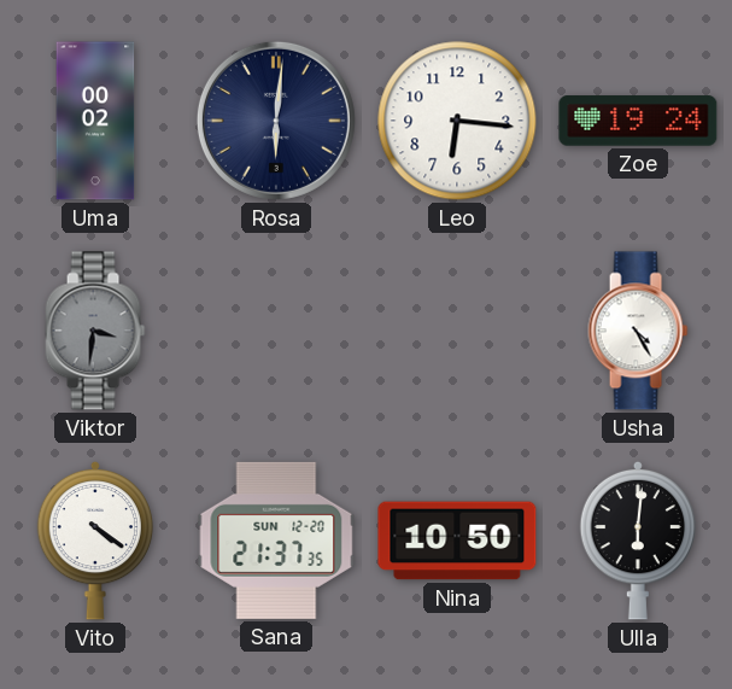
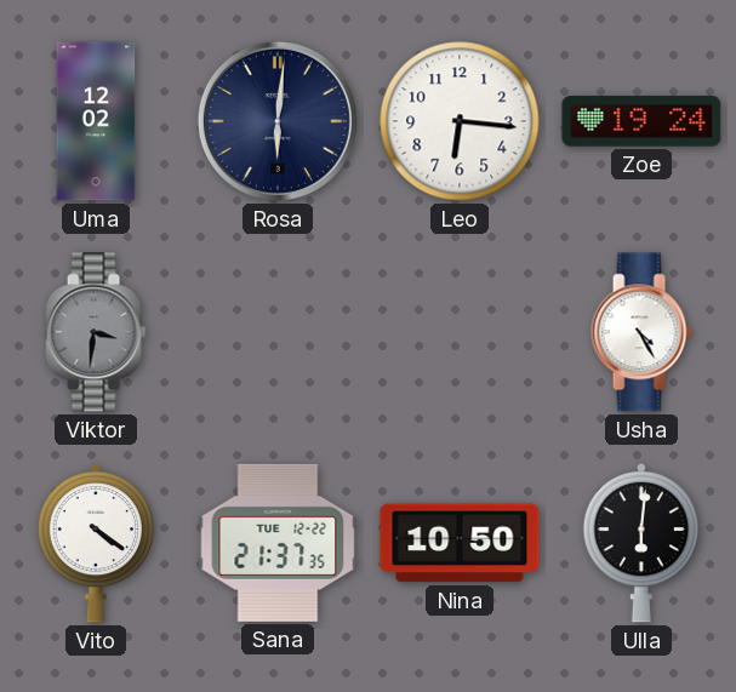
Uma: 00:02 -> 12:02
Sana date: SUN 12-20 -> TUE 12-22
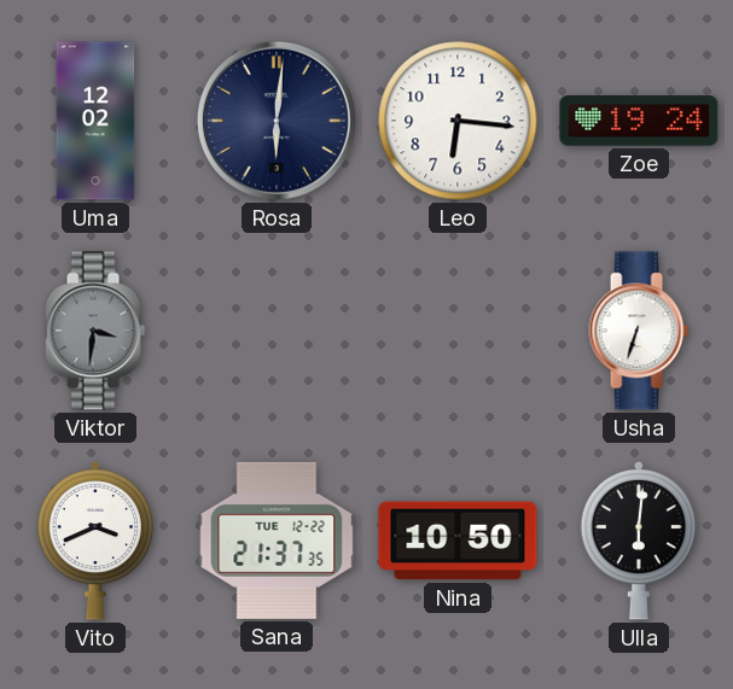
Usha: 4:25 -> 6:33
Vito: 4:21 -> 3:41
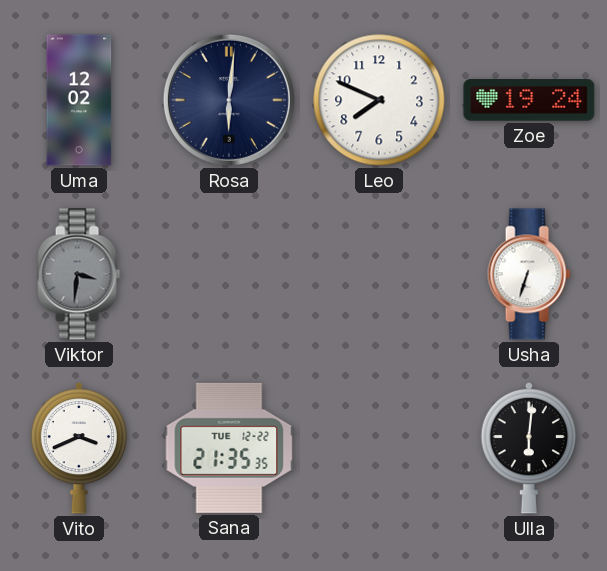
Leo: 6:16 -> 7:49
Sana: 21:37 -> 21:35
Nina: 10:50 -> none
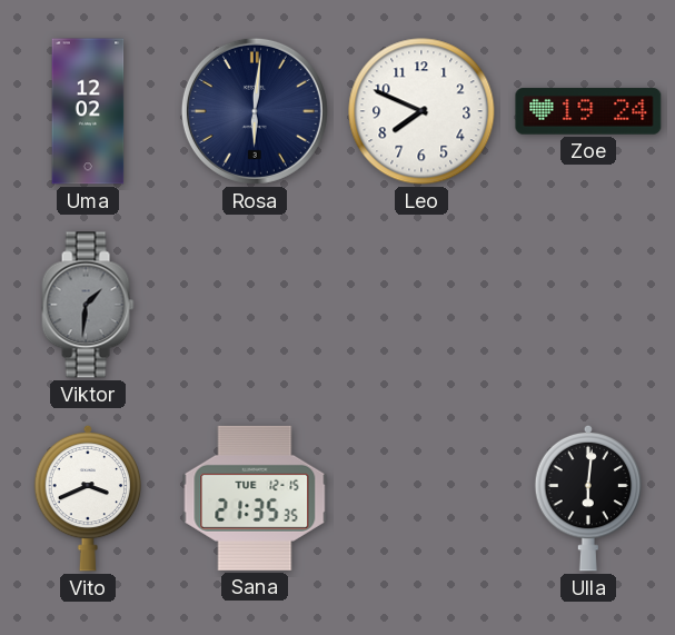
Viktor: 3:31 -> 1:31
Usha: 6:33 -> none
Sana date: TUE 12-22 -> TUE 12-15
